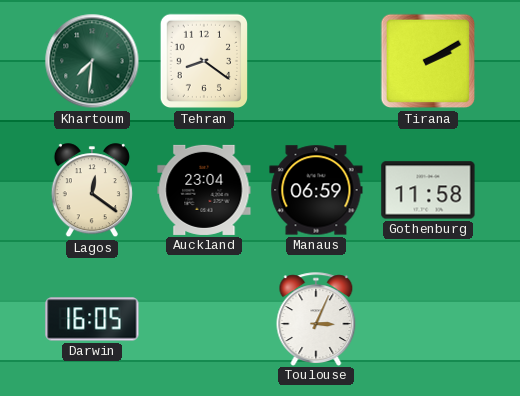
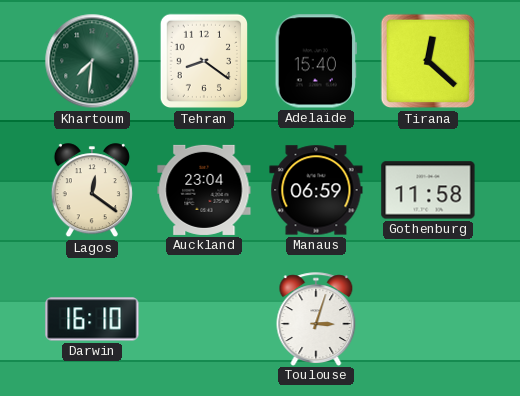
Adelaide: none -> 15:40
Tirana: 2:10 -> 12:22
Darwin: 16:05 -> 16:10
Toulouse: 3:04 -> 3:03
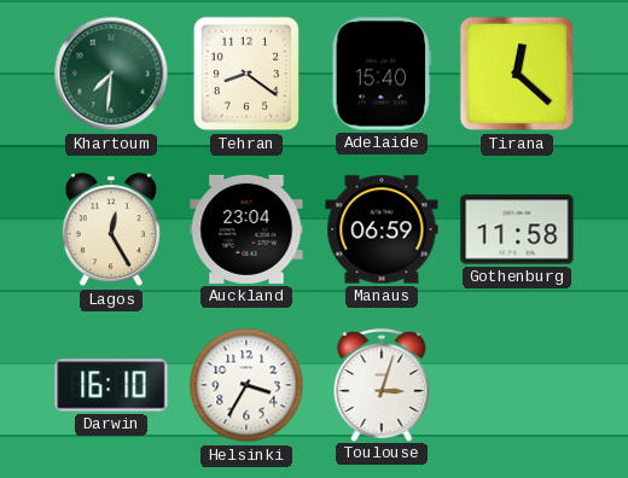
Lagos: 12:21 -> 12:25
Helsinki: none -> 3:35
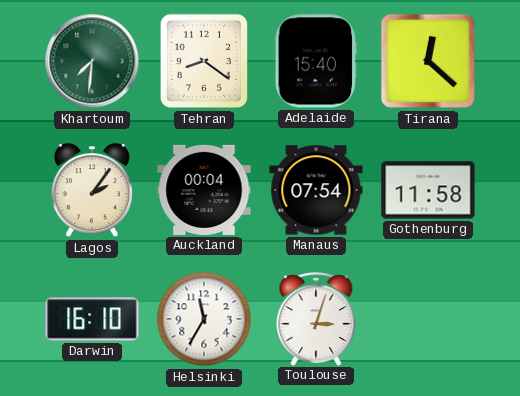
Lagos: 12:25 -> 2:06
Auckland: 23:04 -> 00:04
Manaus: 06:59 -> 07:54
Helsinki: 3:35 -> 11:35
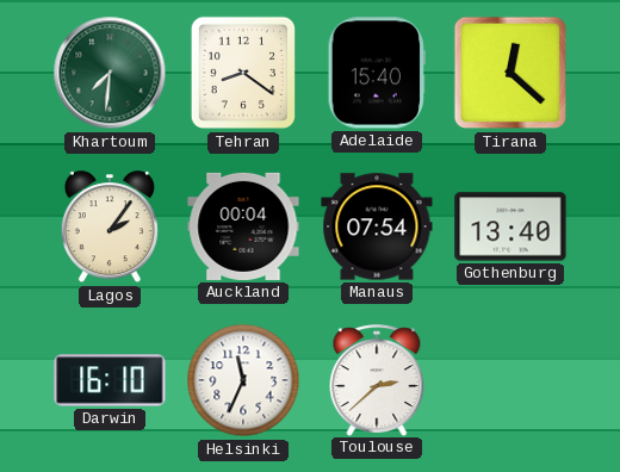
Gothenburg: 11:58 -> 13:40
Helsinki: 11:35 -> 11:34
Toulouse: 3:03 -> 2:38
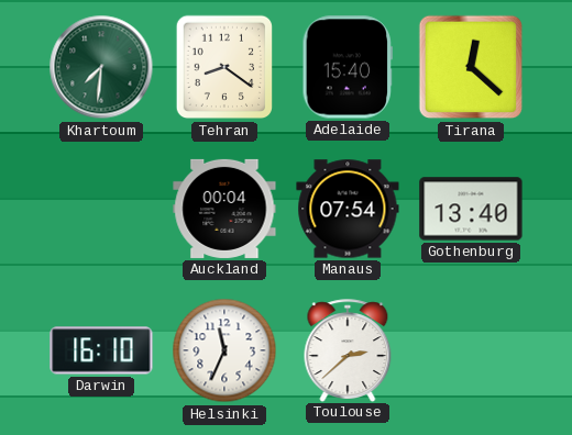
Lagos: 2:06 -> none
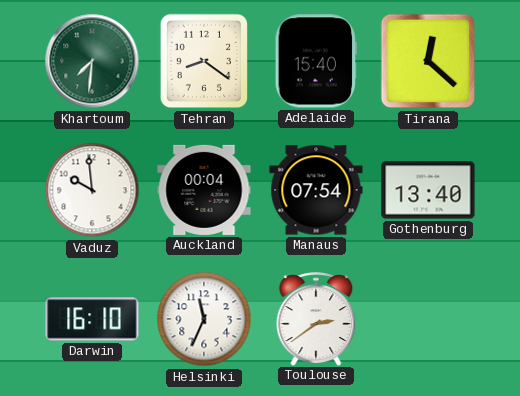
Vaduz: none -> 9:59
Toulouse: 2:38 -> 2:39
